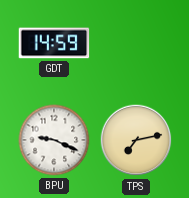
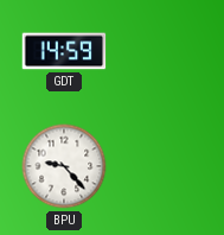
BPU: 9:19 -> 9:23
TPS: 7:13 -> none
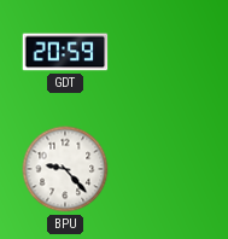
GDT: 14:59 -> 20:59
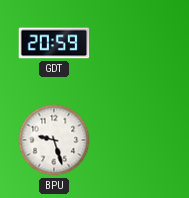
BPU: 9:23 -> 9:27
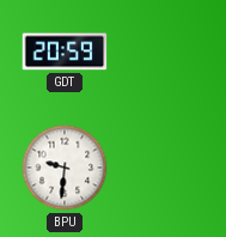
BPU: 9:27 -> 9:31
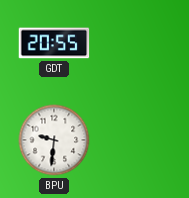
GDT: 20:59 -> 20:55
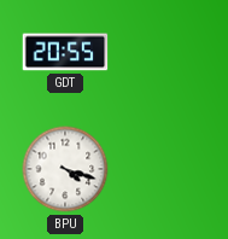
BPU: 9:31 -> 4:18
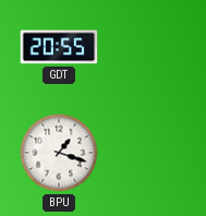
BPU: 4:18 -> 1:18
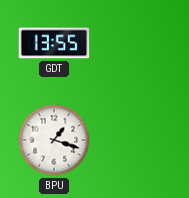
GDT: 20:55 -> 13:55
